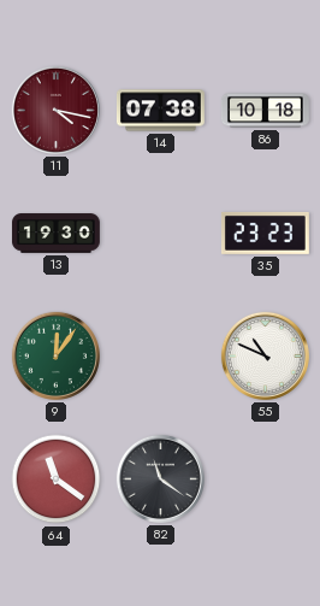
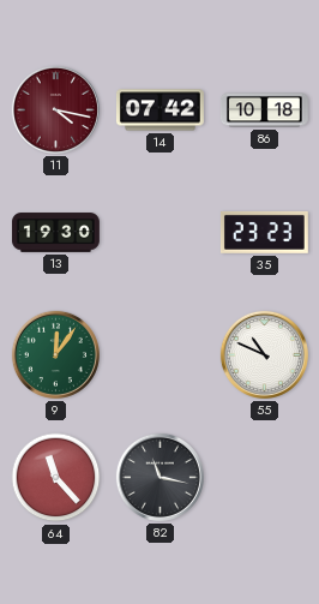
14: 07:38 -> 07:42
64: 11:21 -> 11:23
82: 11:21 -> 11:17
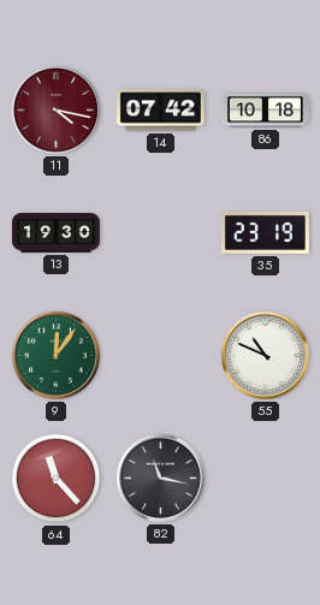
35: 23:23 -> 23:19
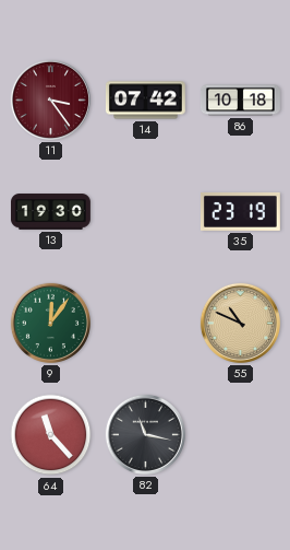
11: 4:17 -> 3:24
55 dial: white -> champagne
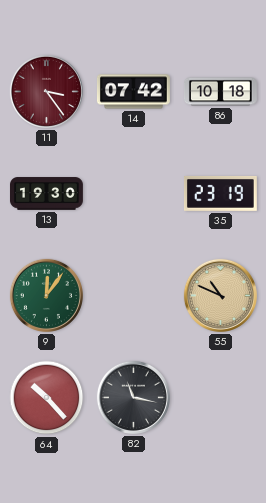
64: 11:23 -> 10:23
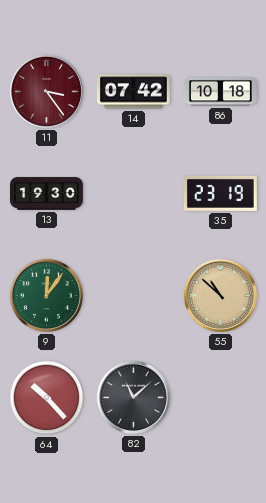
55: 10:49 -> 10:52
82: 11:17 -> 11:08
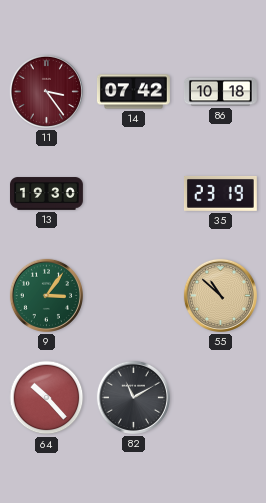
9: 12:06 -> 3:06
82: 11:08 -> 11:10
